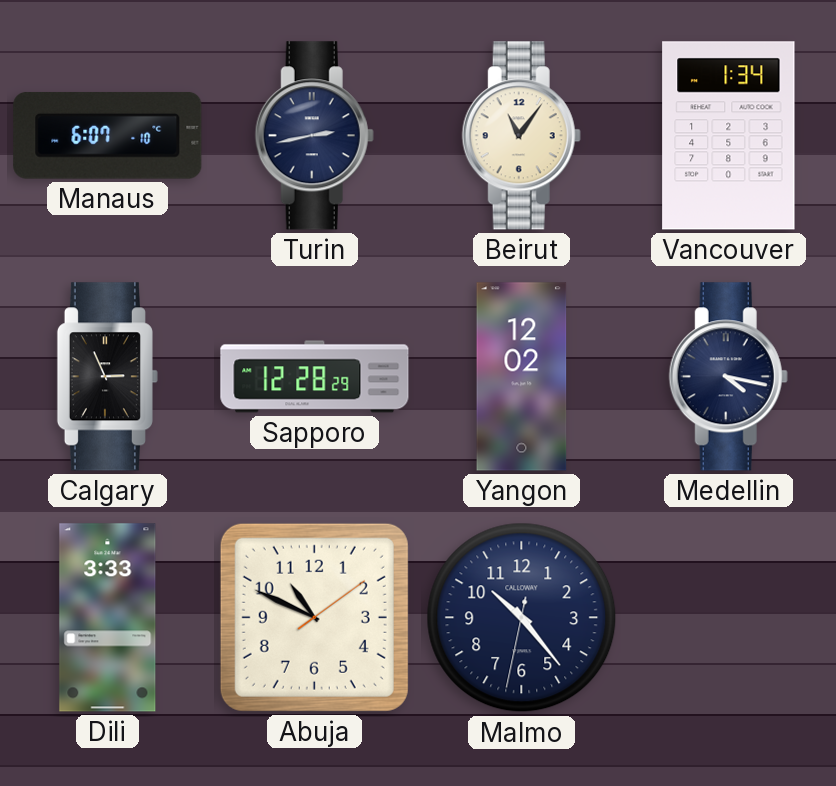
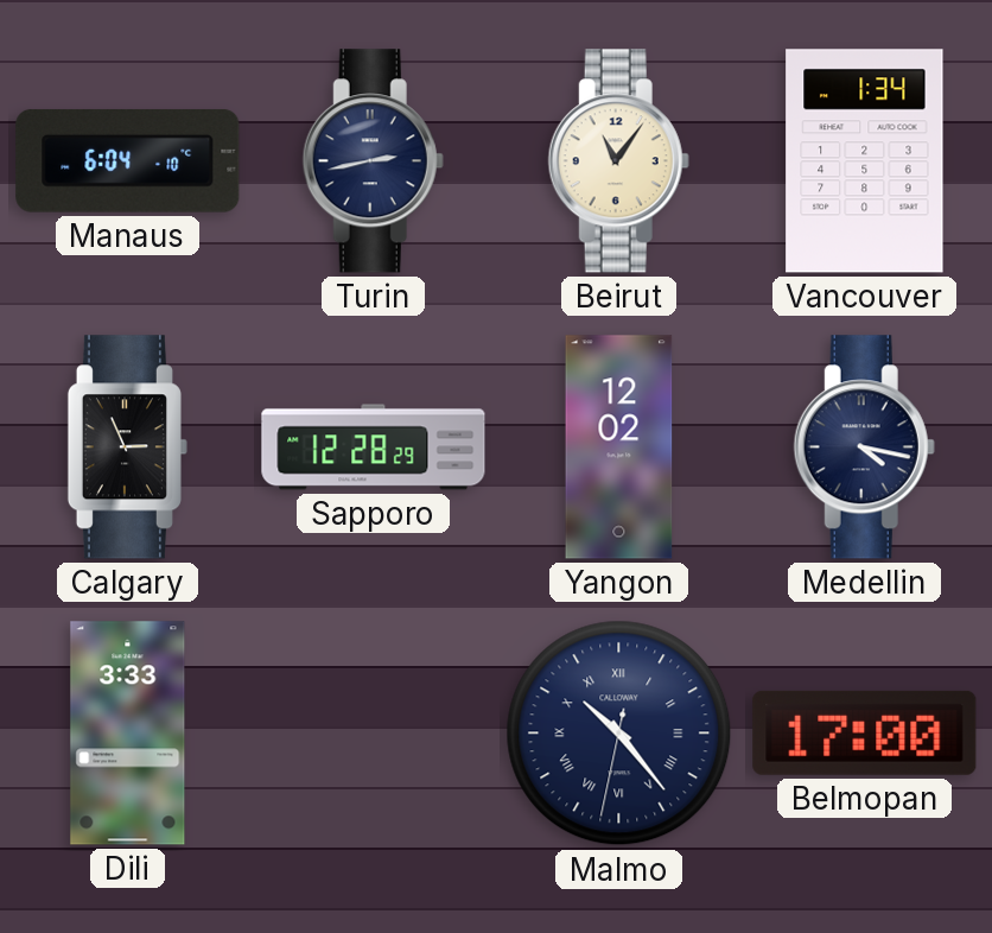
Manaus: 6:07 -> 6:04
Abuja: 10:49 -> none
Malmo numerals: Arabic -> Roman
Belmopan: none -> 17:00
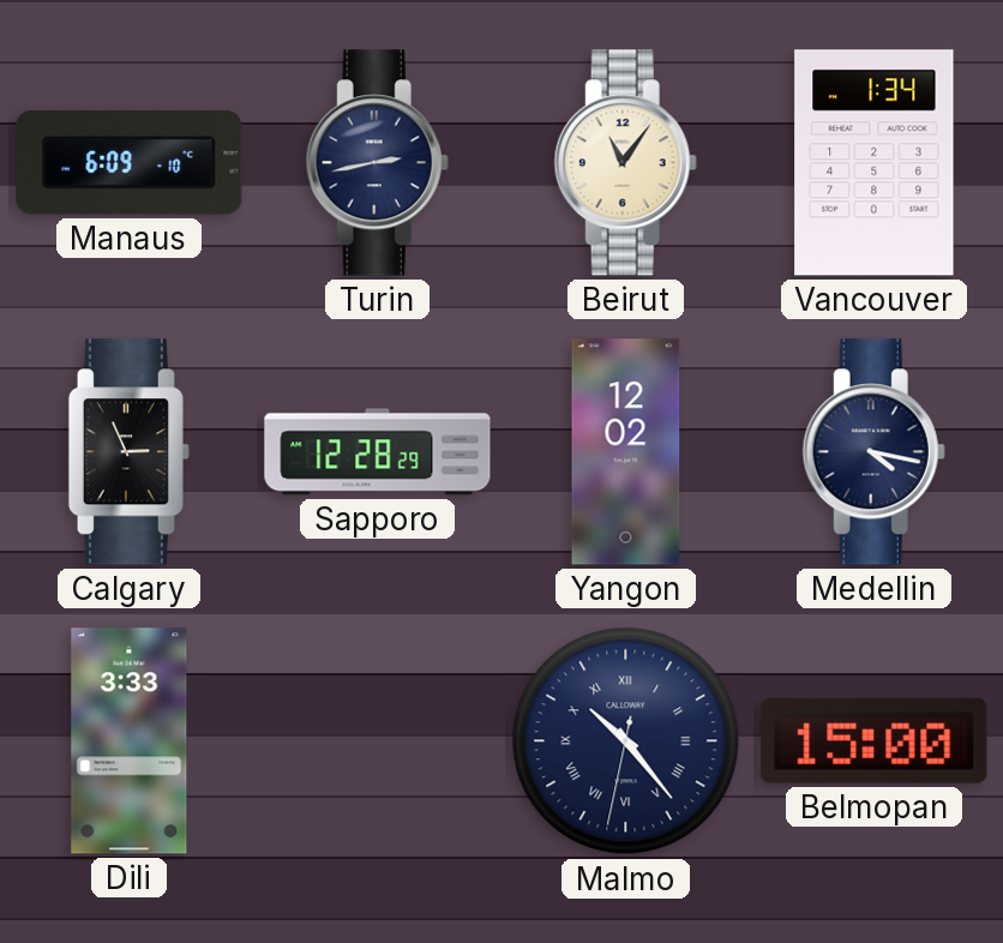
Manaus: 6:04 -> 6:09
Belmopan: 17:00 -> 15:00
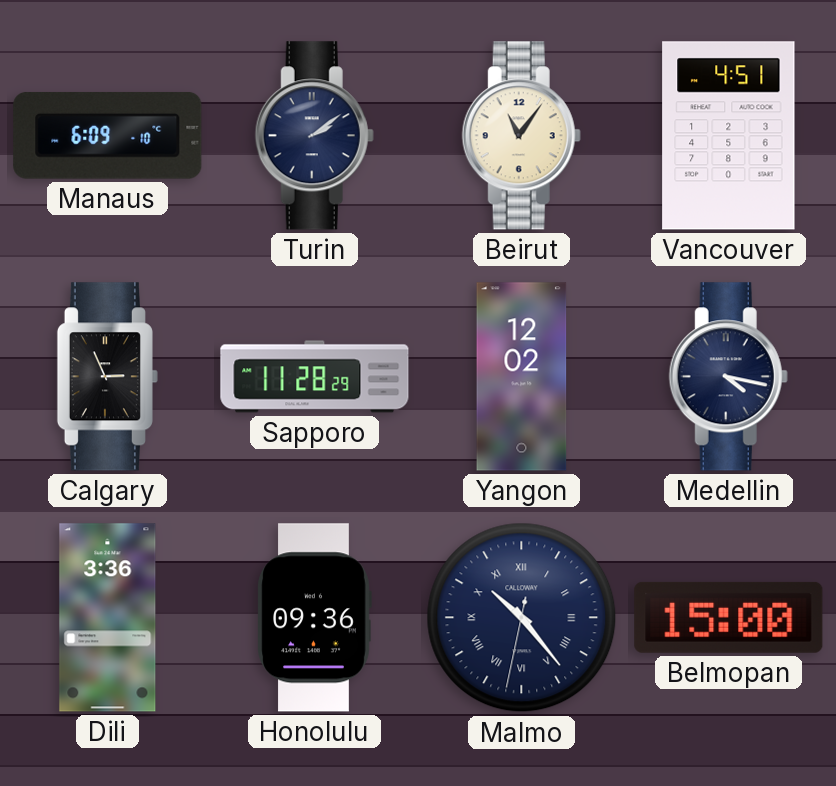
Turin: 2:43 -> 2:09
Vancouver: 1:34 -> 4:51
Sapporo: 12:28 -> 11:28
Dili: 3:33 -> 3:36
Honolulu: none -> 09:36
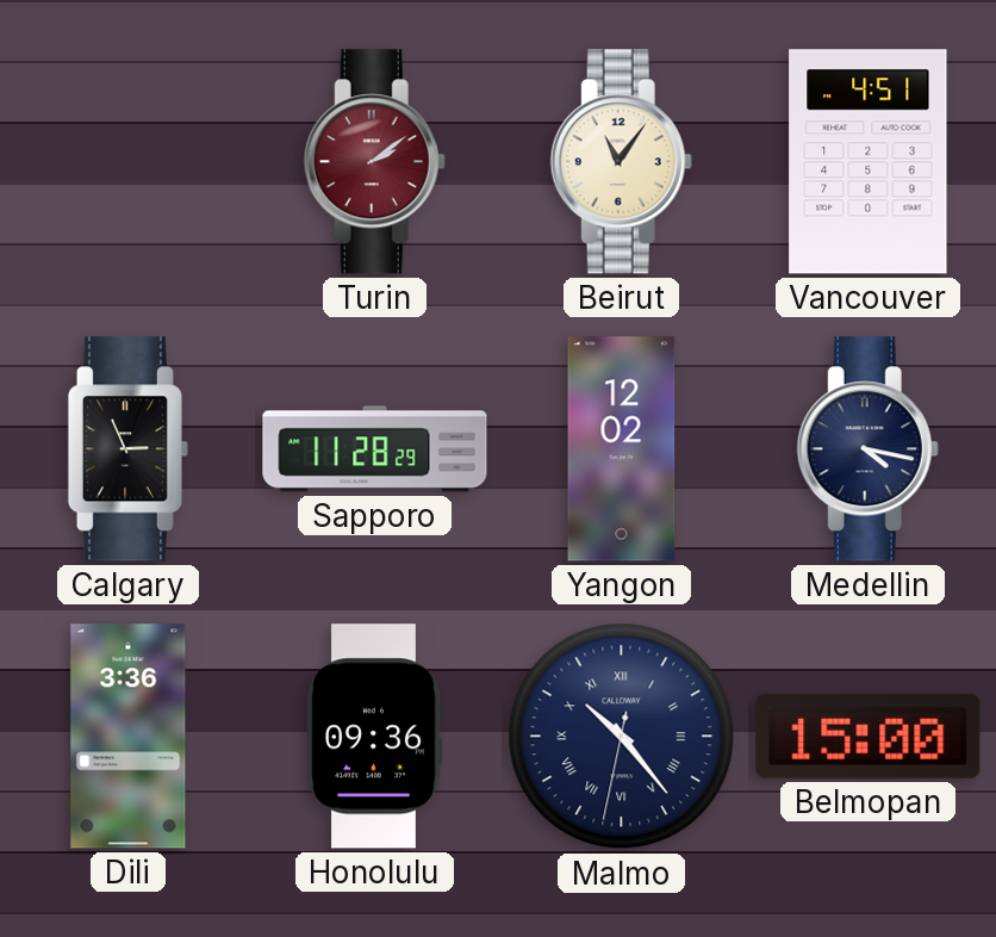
Manaus: 6:09 -> none
Turin dial: navy -> burgundy
